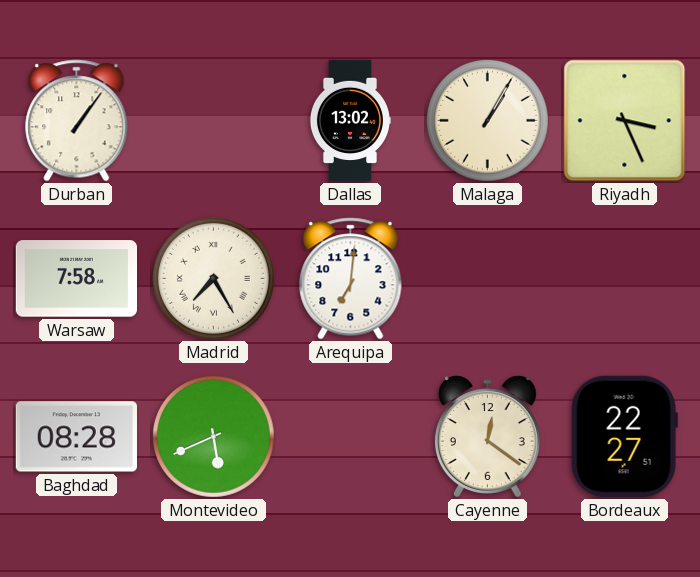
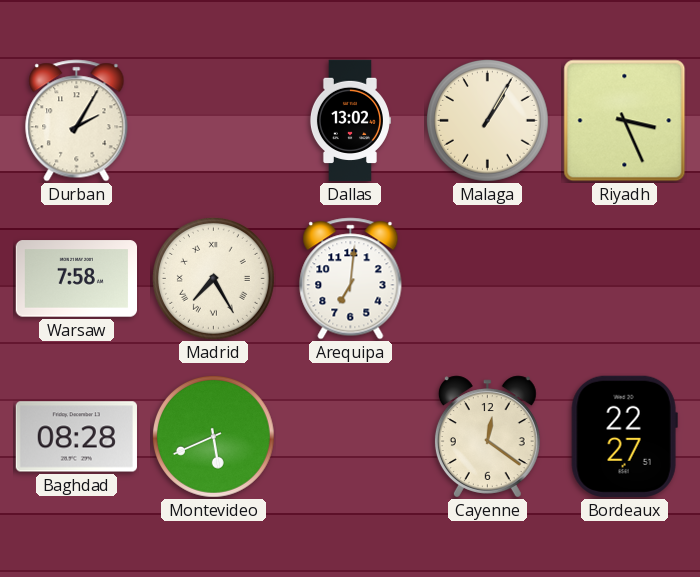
Durban: 1:06 -> 2:05
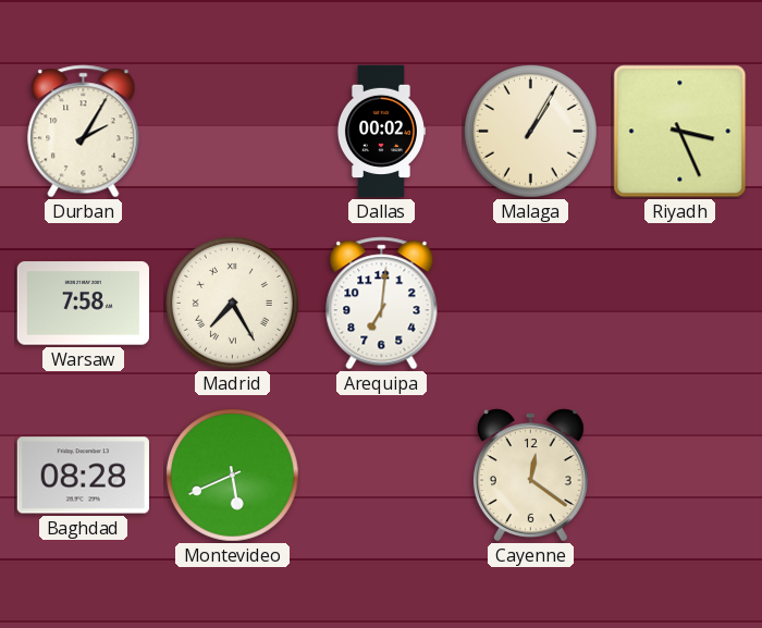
Dallas: 13:02 -> 00:02
Bordeaux: 22:27 -> none
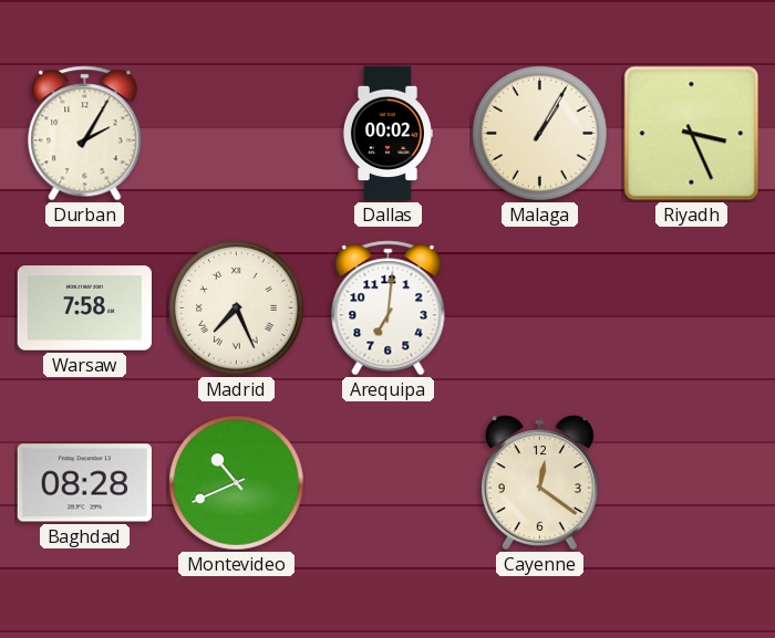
Madrid: 7:25 -> 7:26
Montevideo: 5:41 -> 10:41
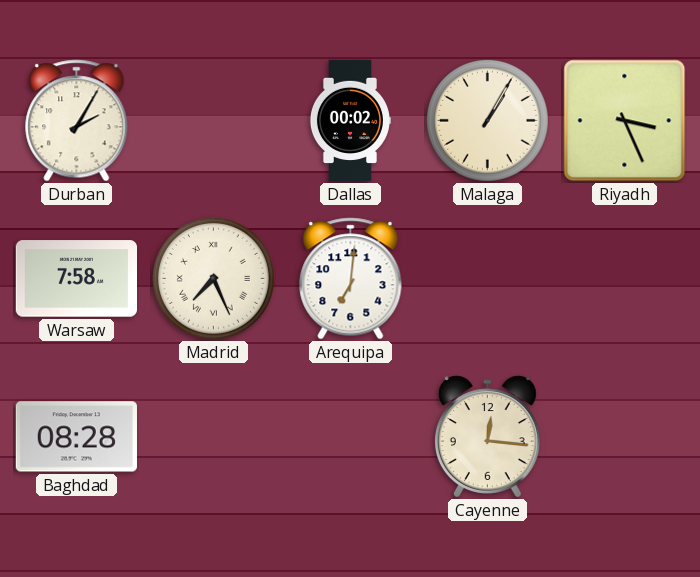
Montevideo: 10:41 -> none
Cayenne: 12:21 -> 12:16
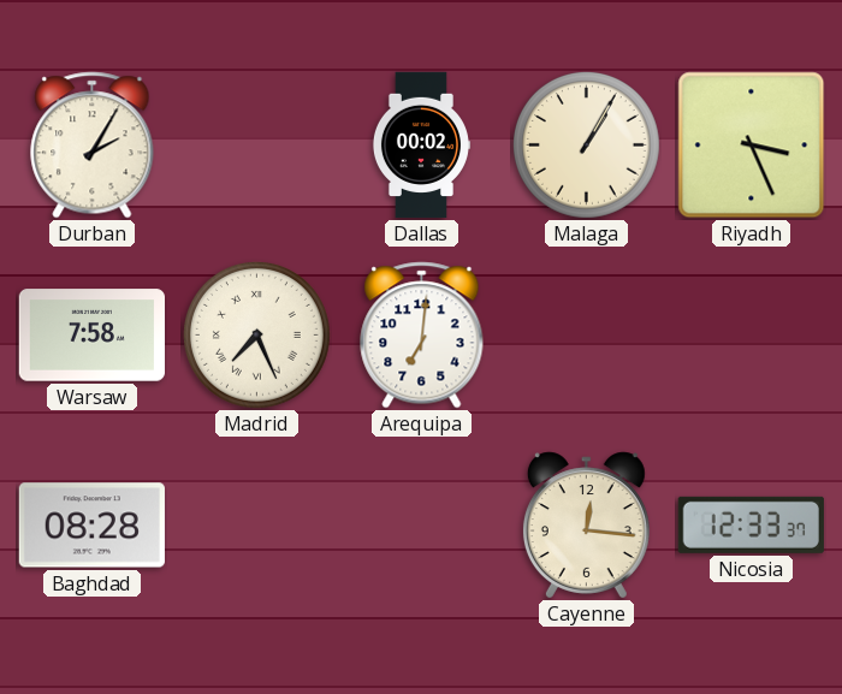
Nicosia: none -> 12:33
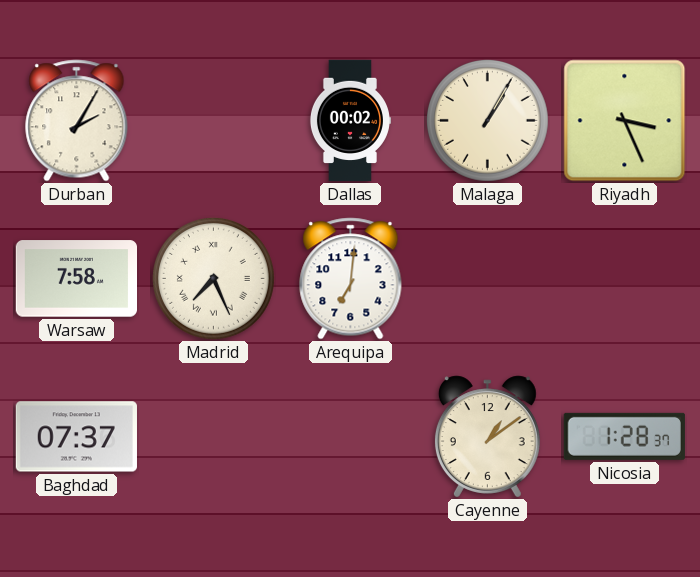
Baghdad: 08:28 -> 07:37
Cayenne: 12:16 -> 1:09
Nicosia: 12:33 -> 1:28
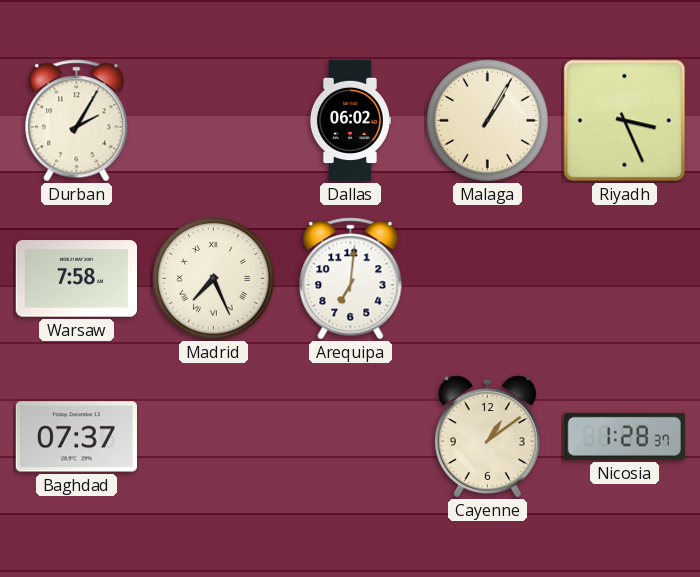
Dallas: 00:02 -> 06:02
